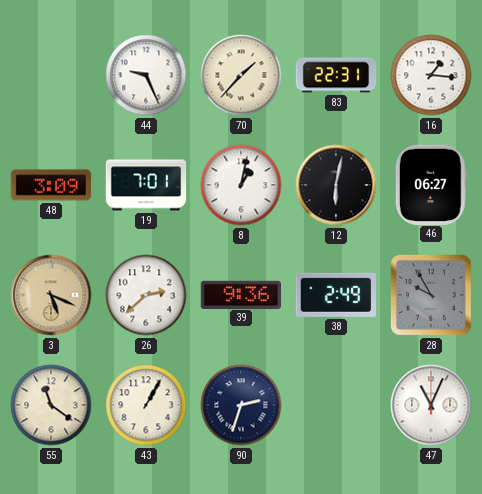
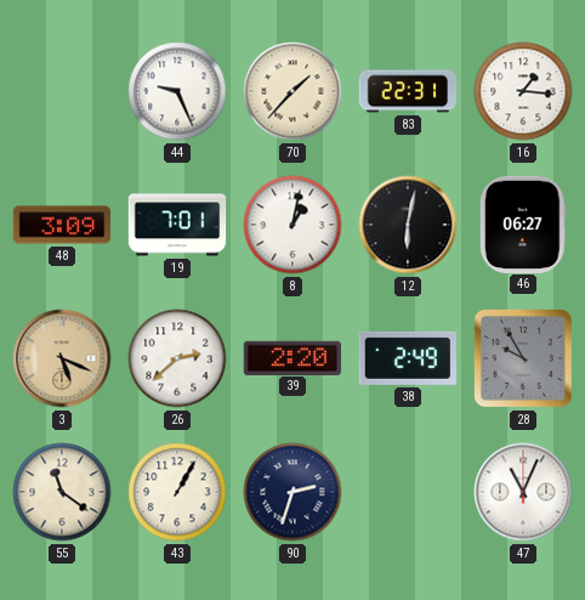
39: 9:36 -> 2:20
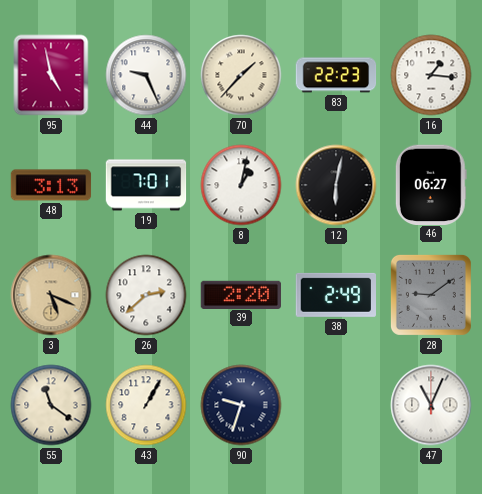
95: none -> 4:58
83: 22:31 -> 22:23
48: 3:09 -> 3:13
28: 9:55 -> 9:09
90: 2:33 -> 9:33
